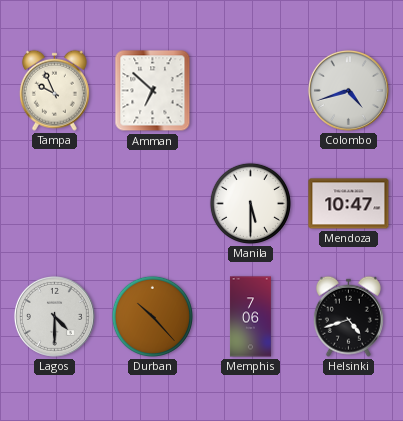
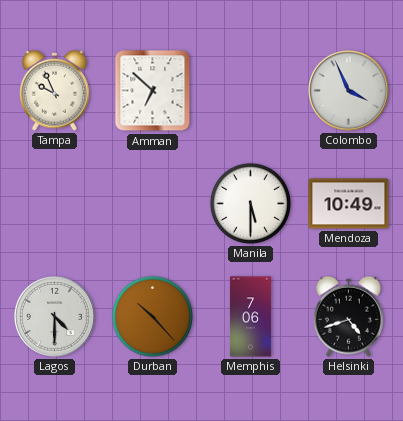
Colombo: 4:42 -> 3:56
Mendoza: 10:47 -> 10:49
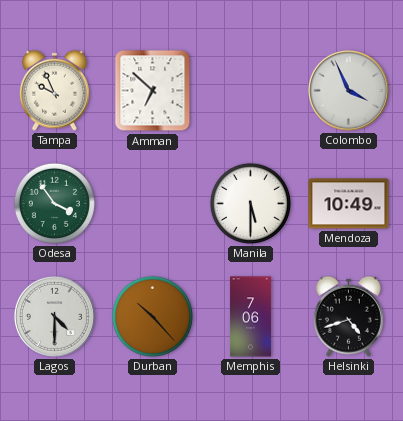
Odesa: none -> 3:54
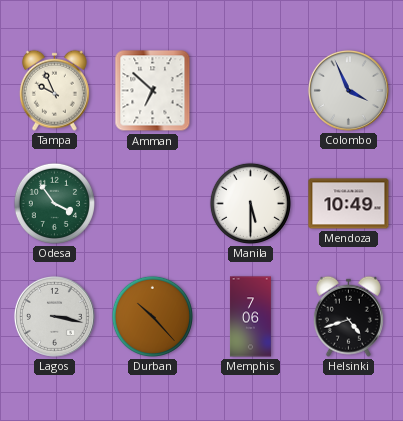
Lagos: 4:30 -> 3:17
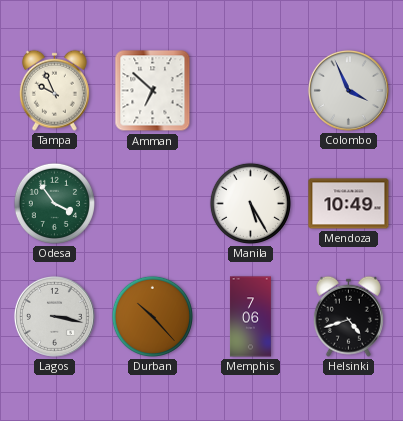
Manila: 5:30 -> 5:25
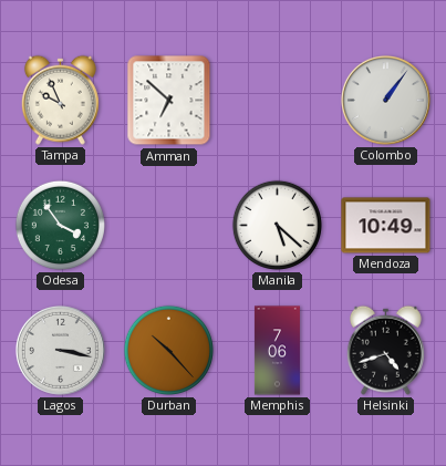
Colombo: 3:56 -> 1:06
Manila: 5:25 -> 5:22
